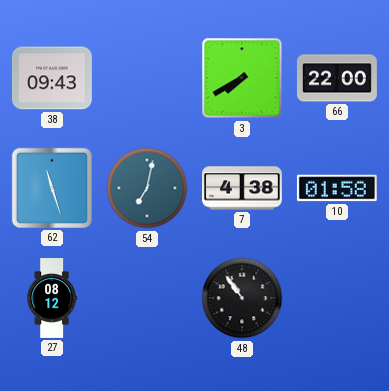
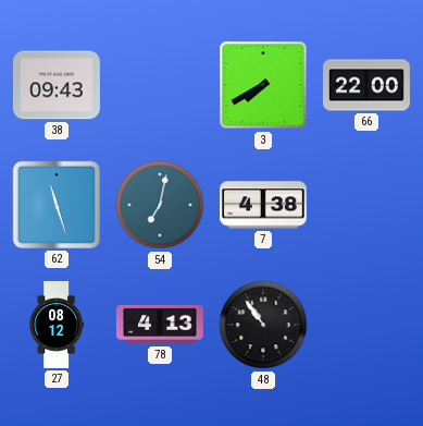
10: 01:58 -> none
78: none -> 4:13
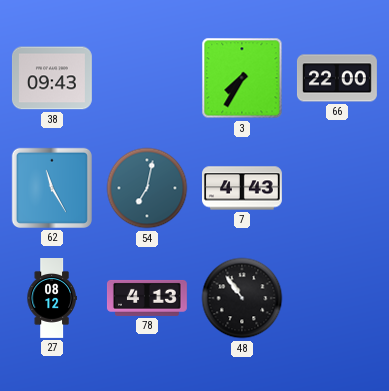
3: 7:40 -> 7:35
62: 11:27 -> 11:25
7: 4:38 -> 4:43
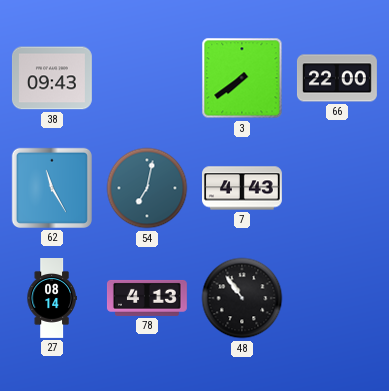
3: 7:35 -> 7:39
27: 08:12 -> 08:14
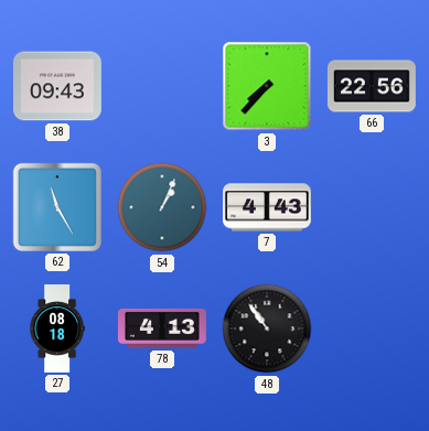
3: 7:39 -> 7:37
66: 22:00 -> 22:56
54: 7:02 -> 1:04
27: 08:14 -> 08:18
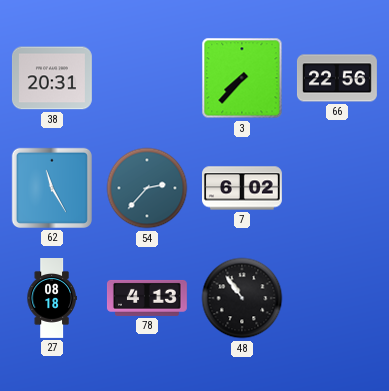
38: 09:43 -> 20:31
54: 1:04 -> 2:37
7: 4:43 -> 6:02
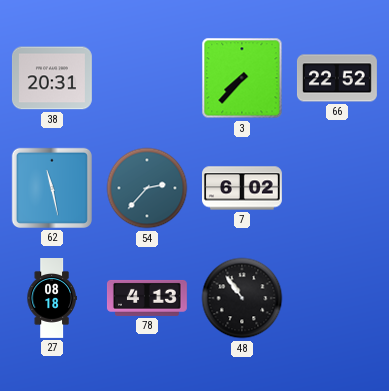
66: 22:56 -> 22:52
62: 11:25 -> 11:28
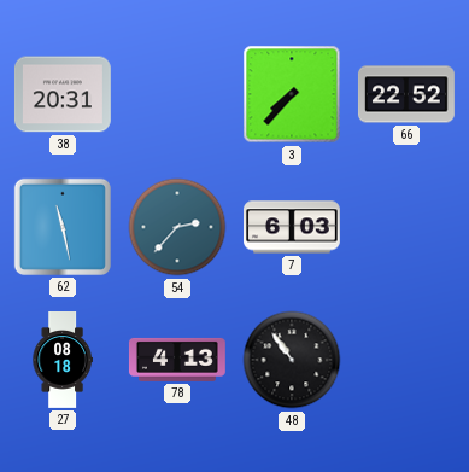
7: 6:02 -> 6:03
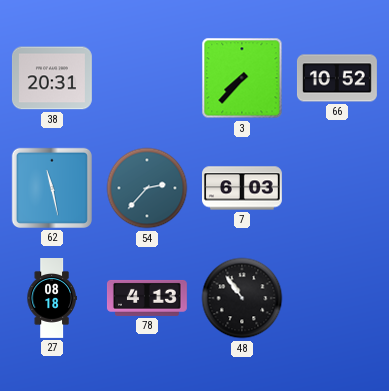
66: 22:52 -> 10:52
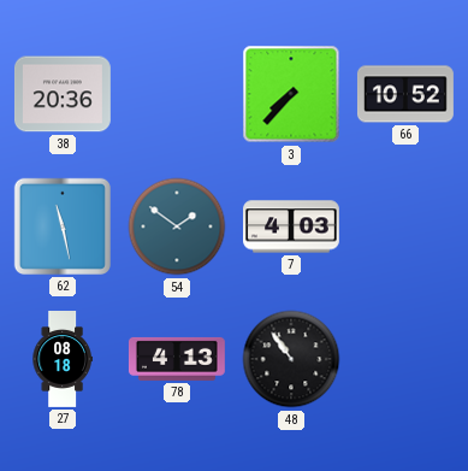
38: 20:31 -> 20:36
54: 2:37 -> 1:51
7: 6:03 -> 4:03
